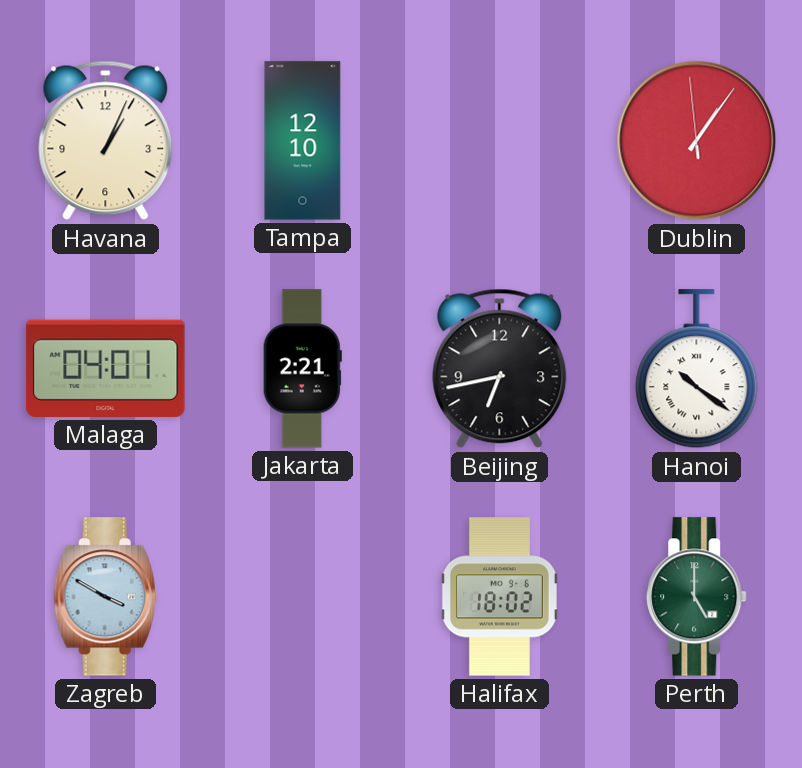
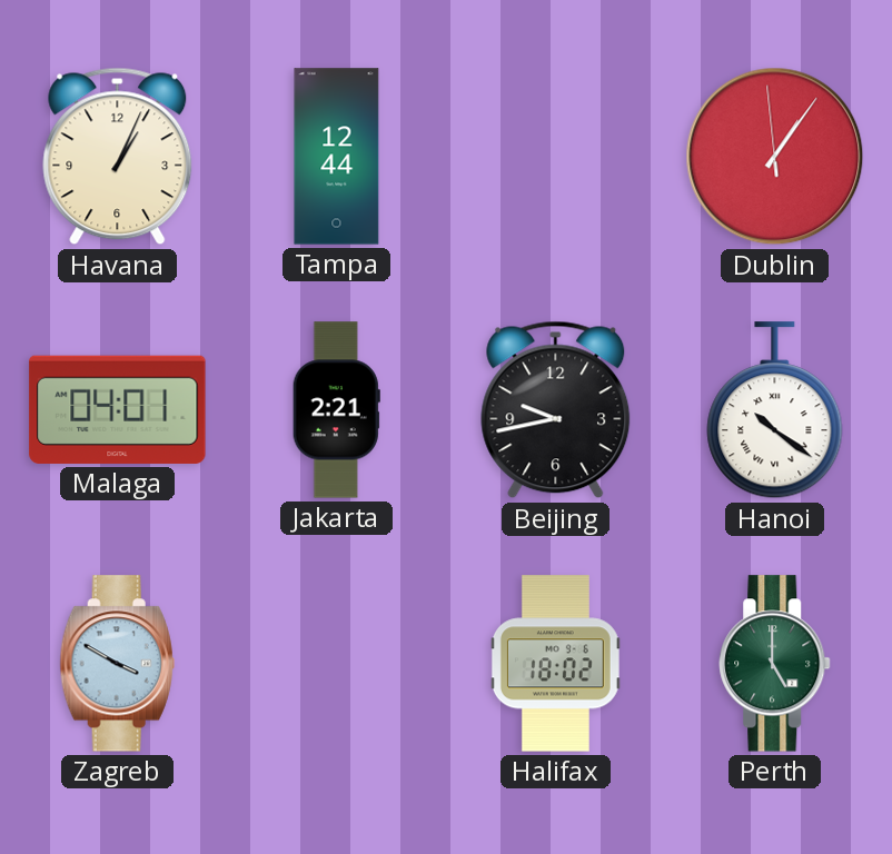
Tampa: 12:10 -> 12:44
Beijing: 6:43 -> 9:43
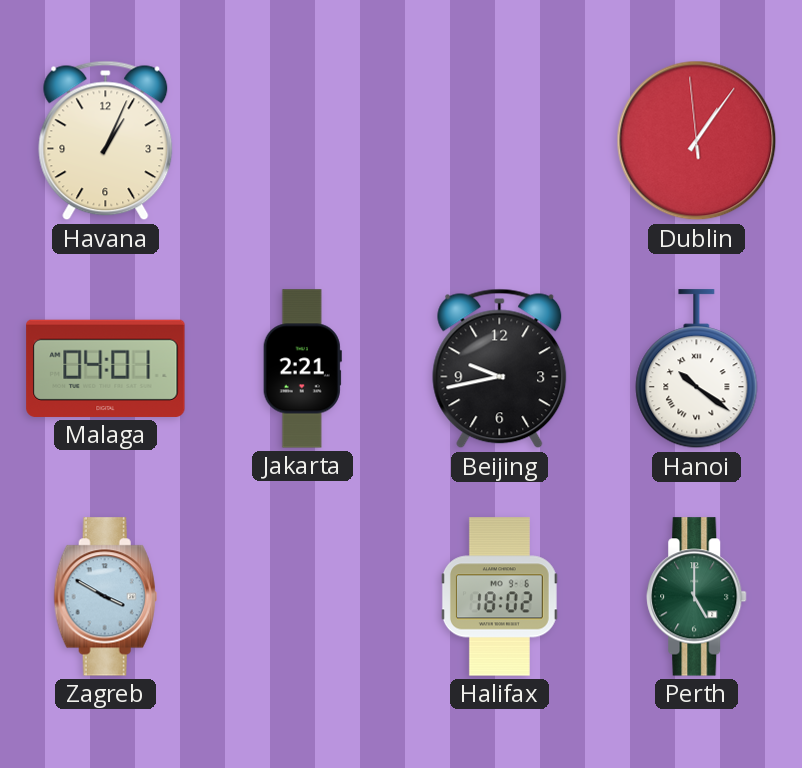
Tampa: 12:44 -> none
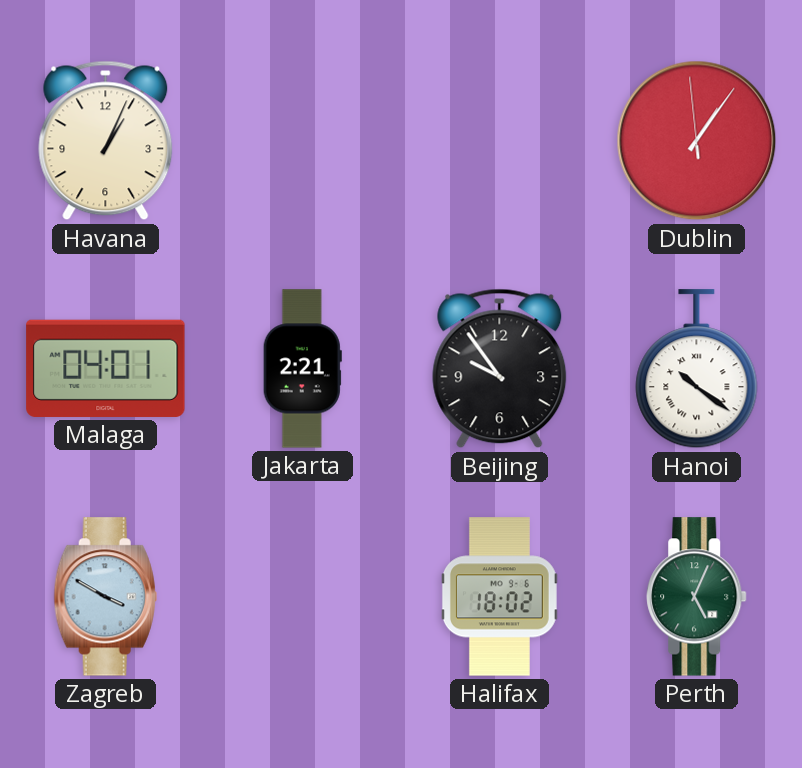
Beijing: 9:43 -> 9:54
Perth: 5:00 -> 5:04
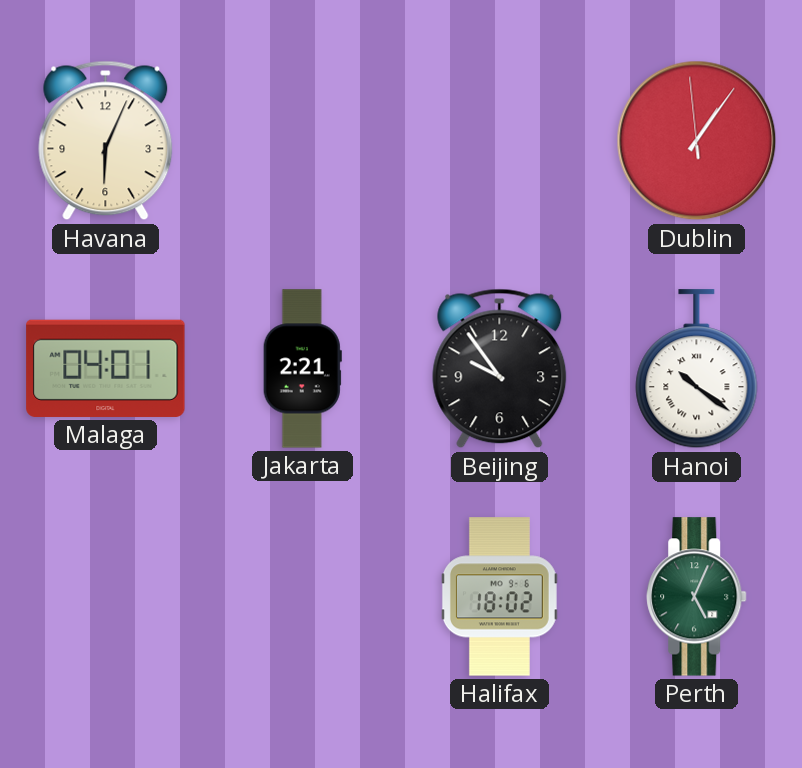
Havana: 1:04 -> 6:04
Zagreb: 3:50 -> none
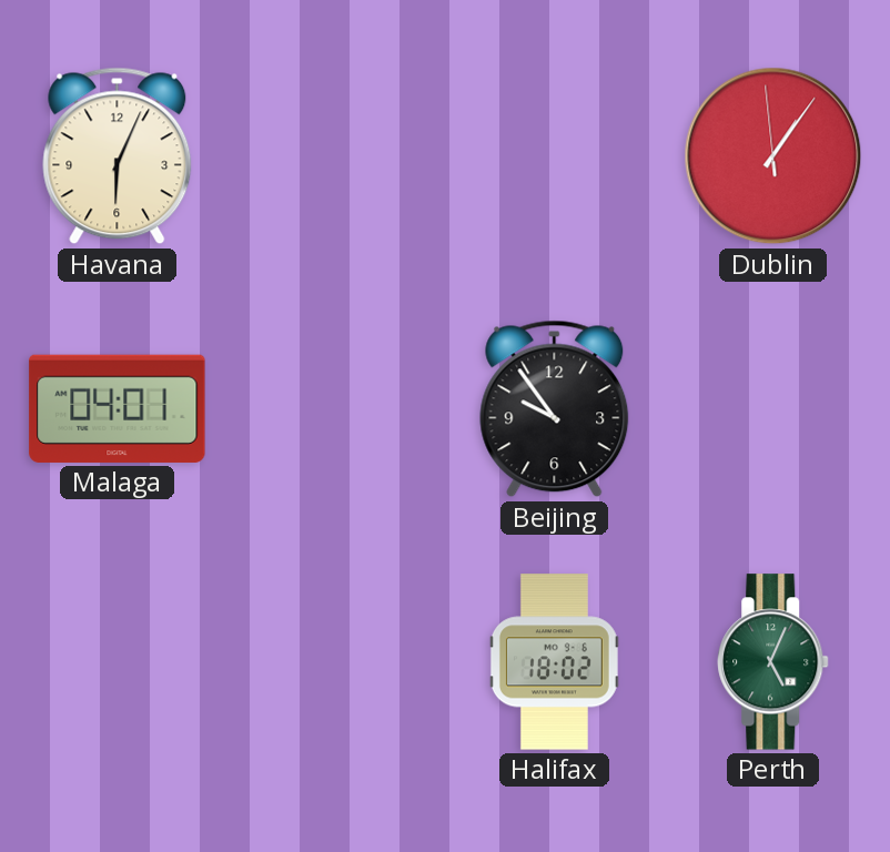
Jakarta: 2:21 -> none
Hanoi: 10:21 -> none
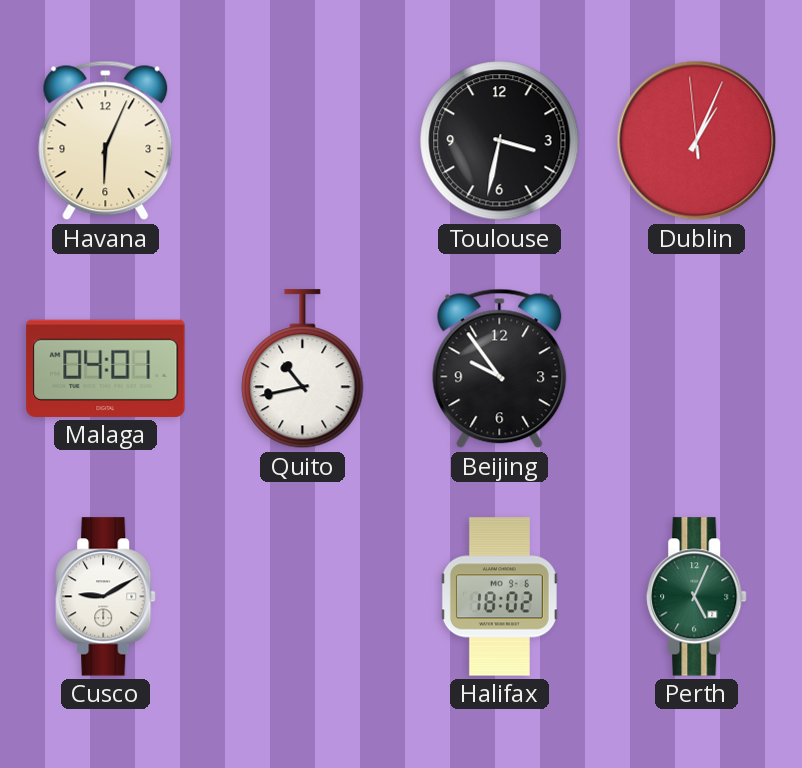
Toulouse: none -> 3:32
Dublin: 1:05 -> 1:03
Quito: none -> 10:43
Cusco: none -> 9:10
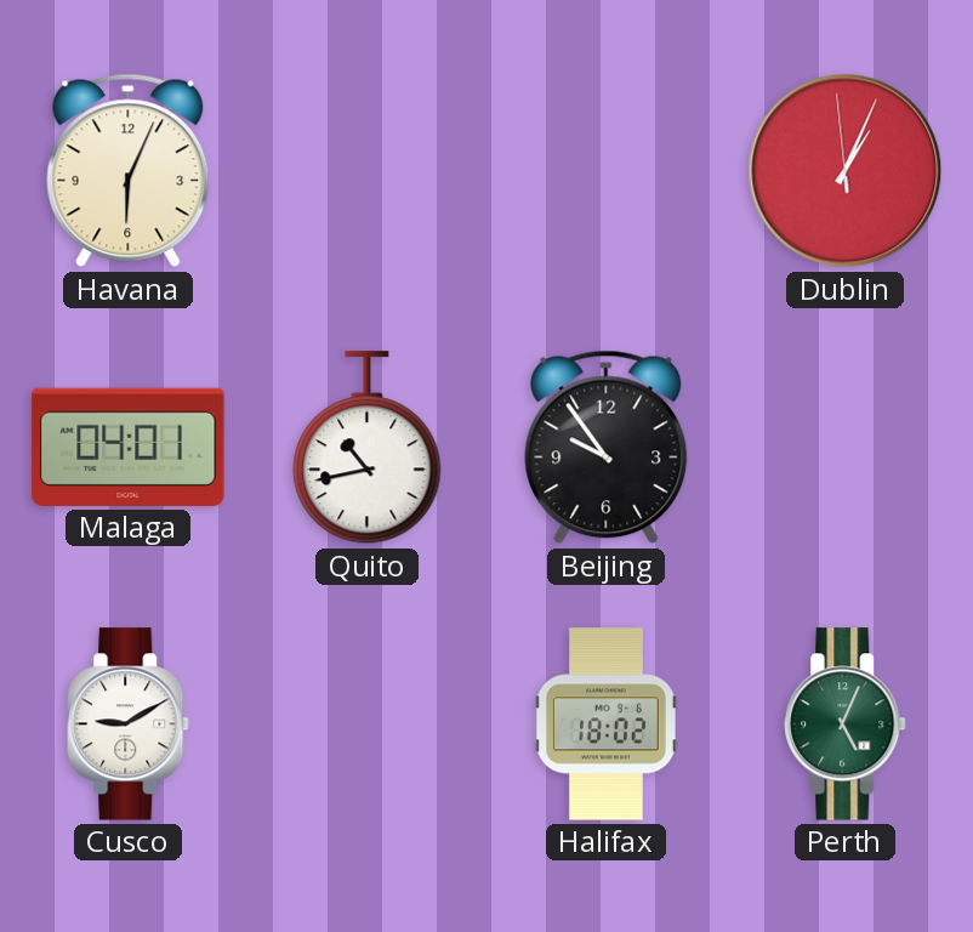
Toulouse: 3:32 -> none
